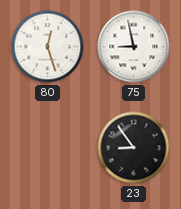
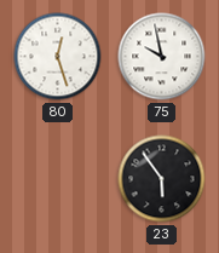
75: 8:58 -> 9:58
23: 8:54 -> 5:54
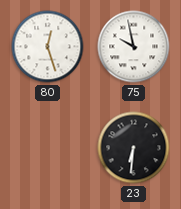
23: 5:54 -> 6:31
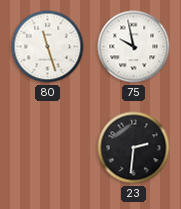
80: 12:27 -> 11:27
23: 6:31 -> 2:31
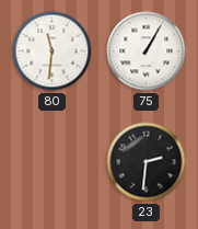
80: 11:27 -> 11:31
75: 9:58 -> 1:05
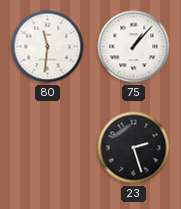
75: 1:05 -> 1:07
23: 2:31 -> 2:27
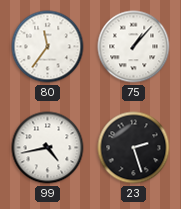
80: 11:31 -> 11:36
99: none -> 4:43
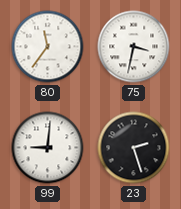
75: 1:07 -> 3:32
99: 4:43 -> 9:01
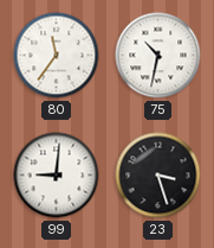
75: 3:32 -> 10:32
23: 2:27 -> 3:27
